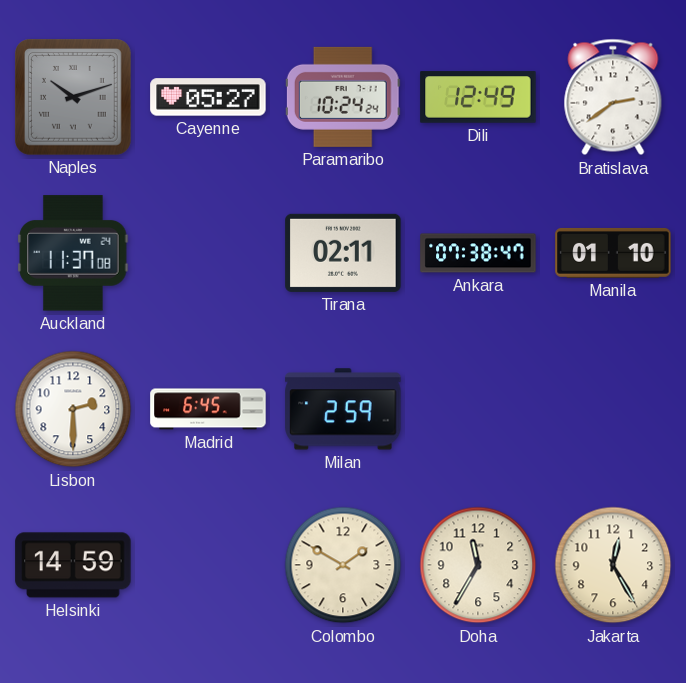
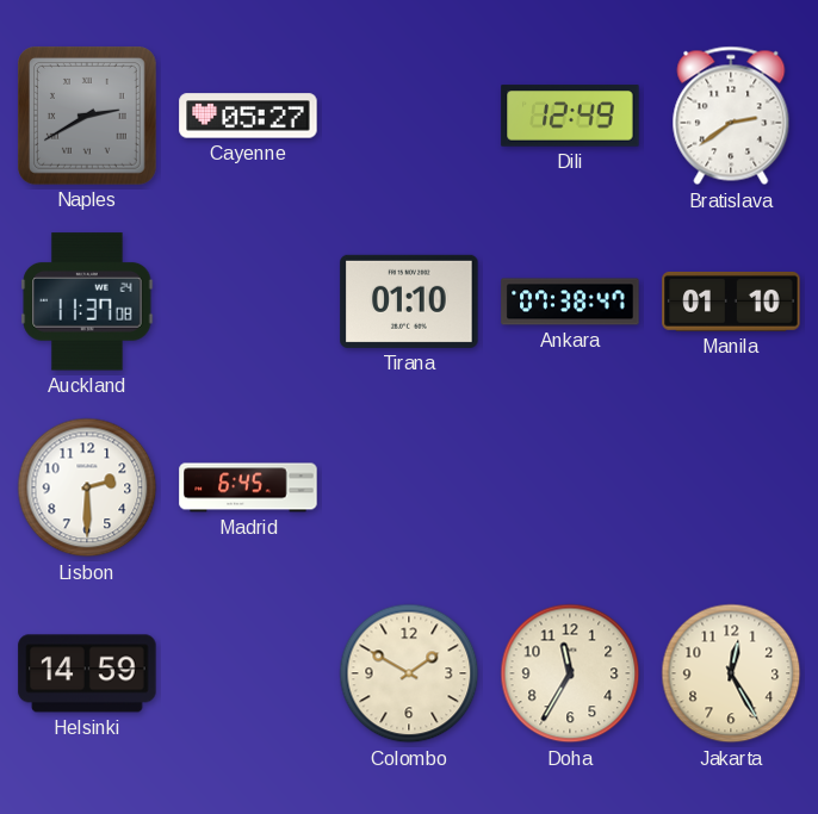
Naples: 10:12 -> 2:40
Paramaribo: 10:24 -> none
Tirana: 02:11 -> 01:10
Milan: 2:59 -> none
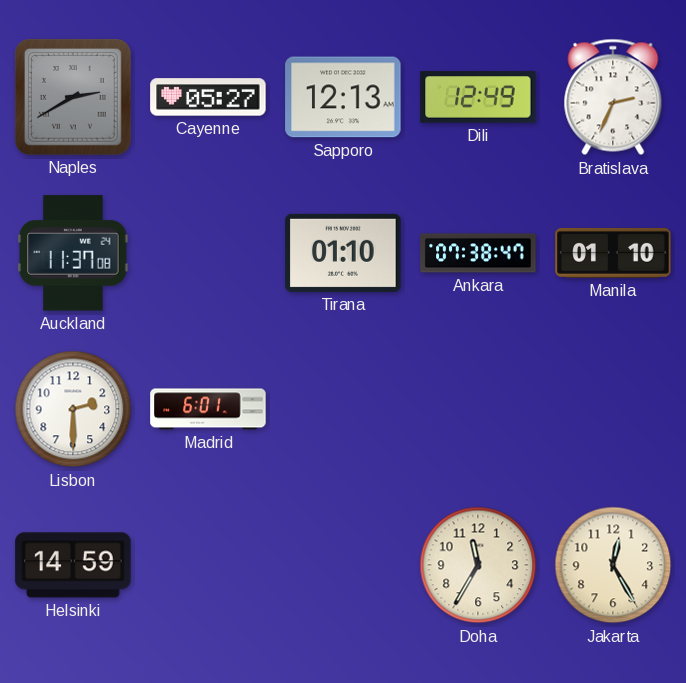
Sapporo: none -> 12:13
Bratislava: 2:39 -> 2:34
Madrid: 6:45 -> 6:01
Colombo: 1:50 -> none
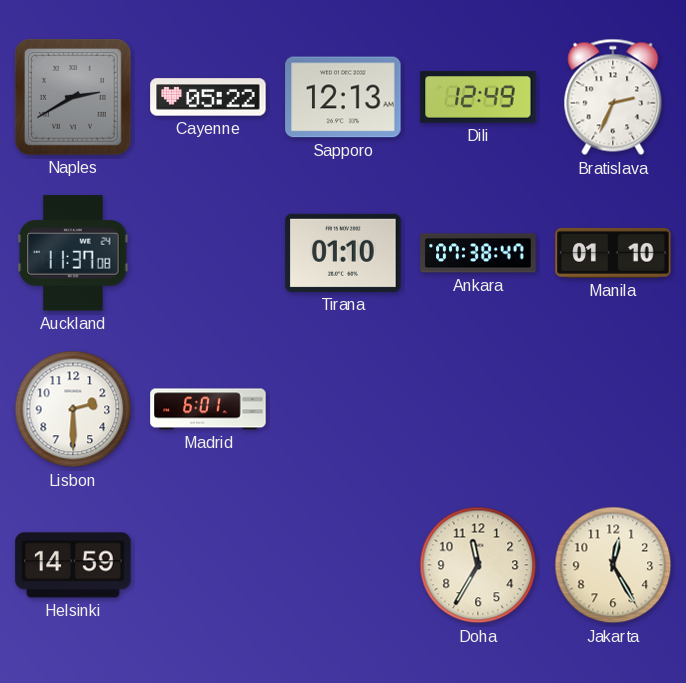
Cayenne: 05:27 -> 05:22
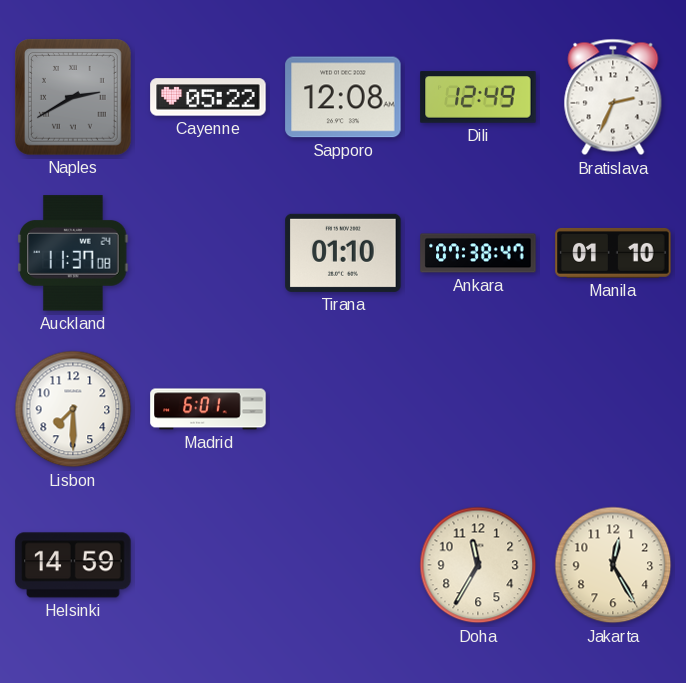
Sapporo: 12:13 -> 12:08
Lisbon: 2:30 -> 7:30
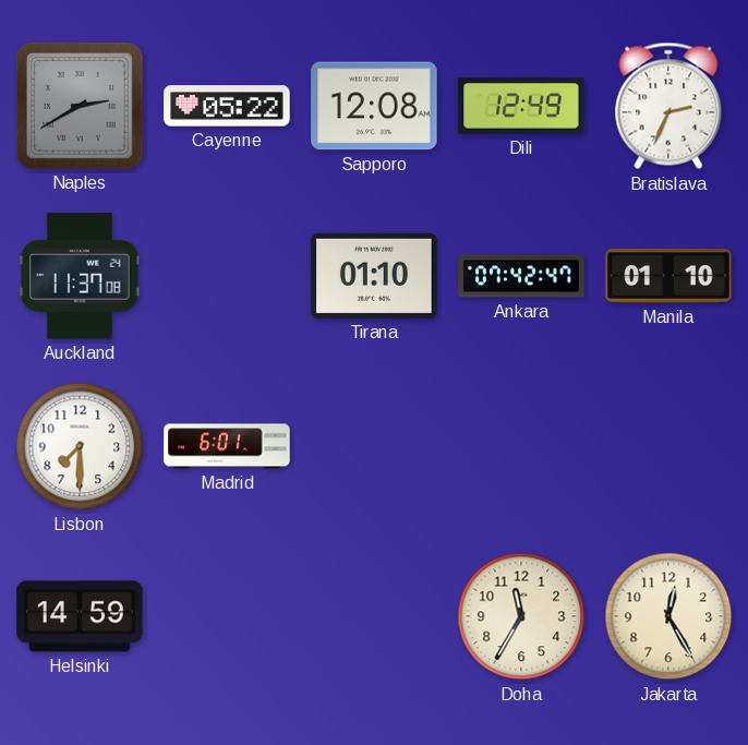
Ankara: 07:38 -> 07:42
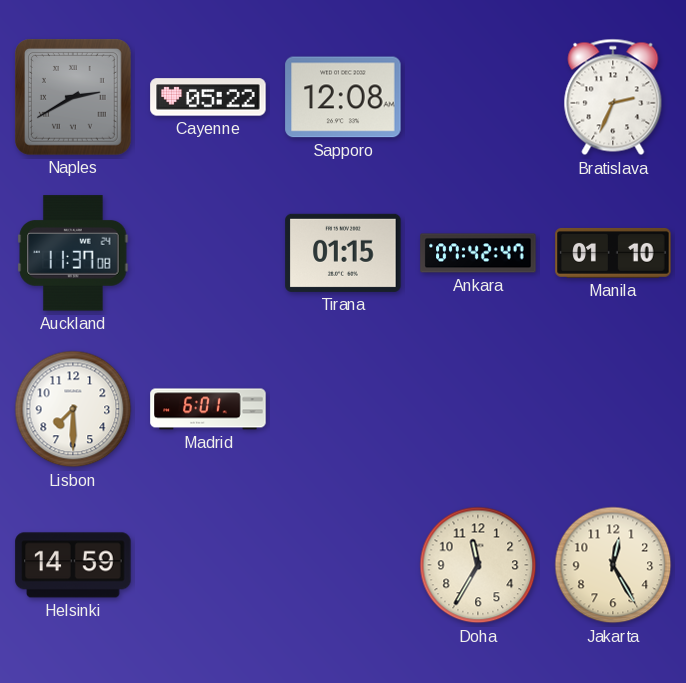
Dili: 12:49 -> none
Tirana: 01:10 -> 01:15
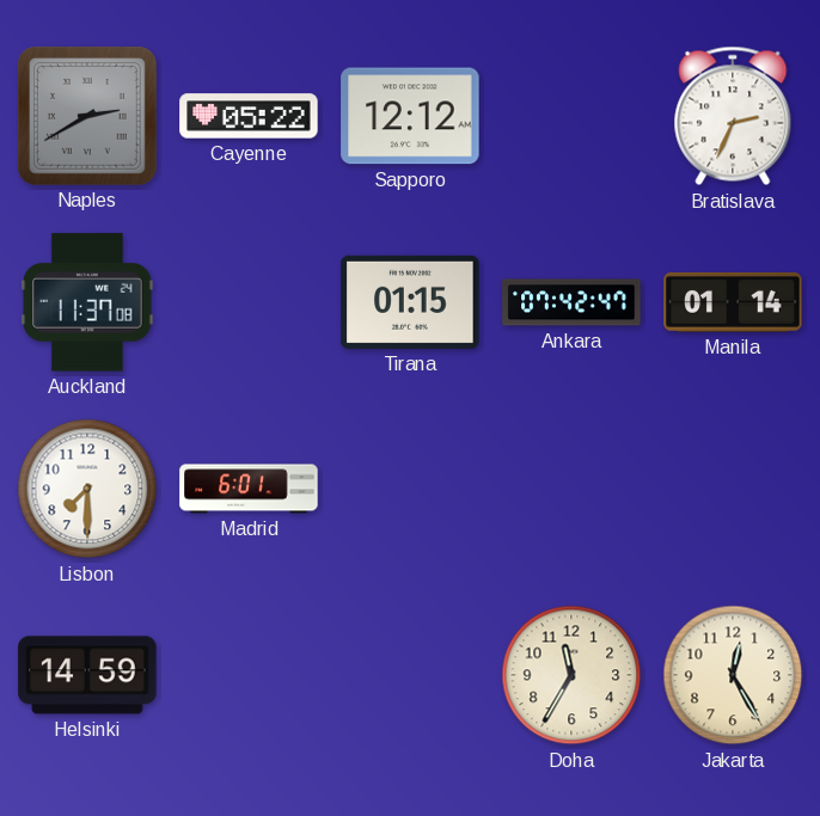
Sapporo: 12:08 -> 12:12
Manila: 01:10 -> 01:14
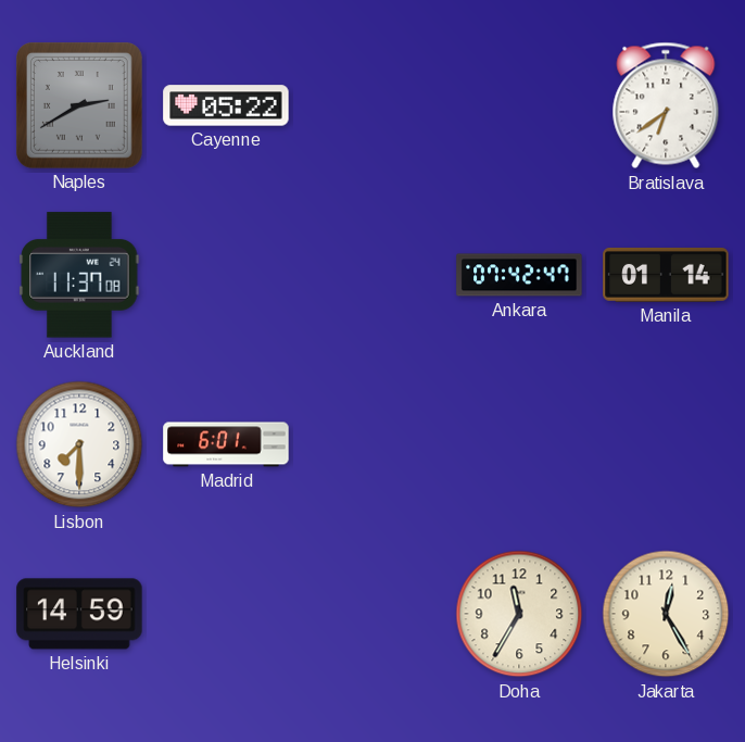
Sapporo: 12:12 -> none
Bratislava: 2:34 -> 6:39
Tirana: 01:15 -> none
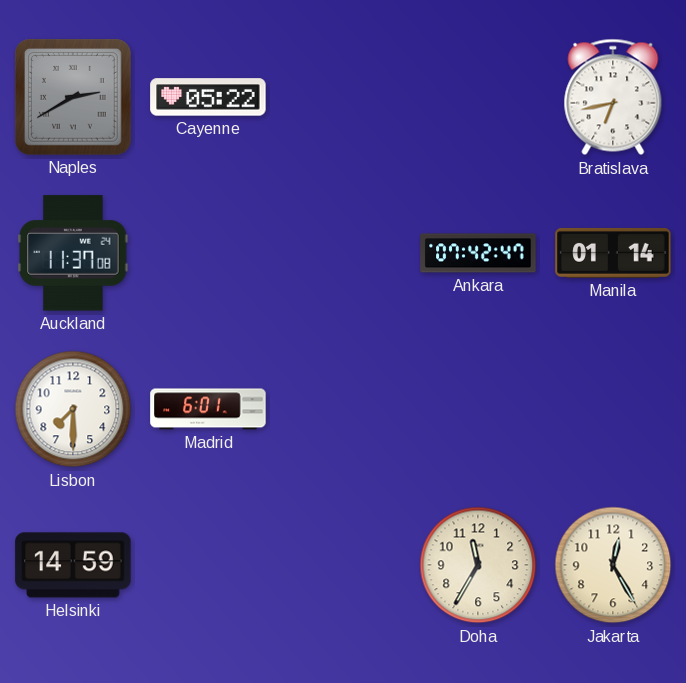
Bratislava: 6:39 -> 6:43
